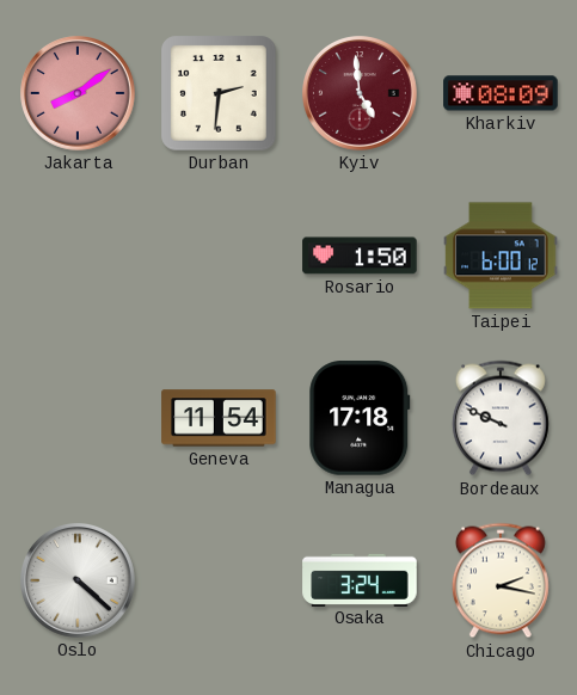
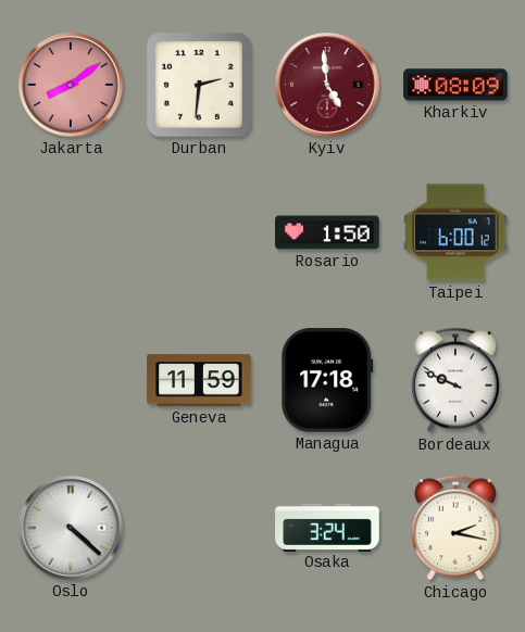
Geneva: 11:54 -> 11:59
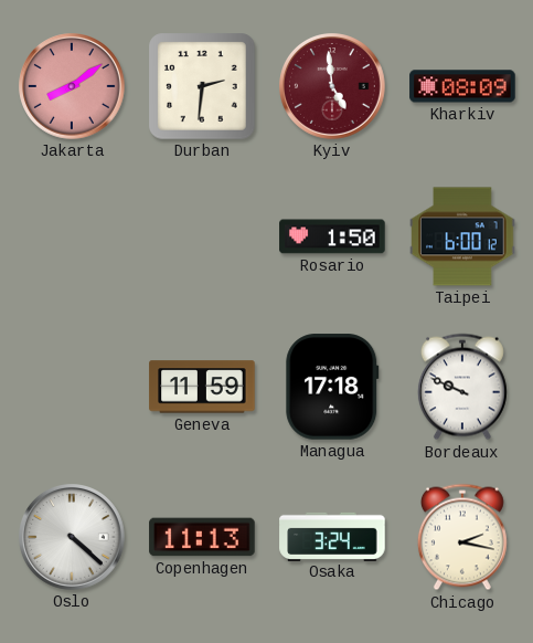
Copenhagen: none -> 11:13
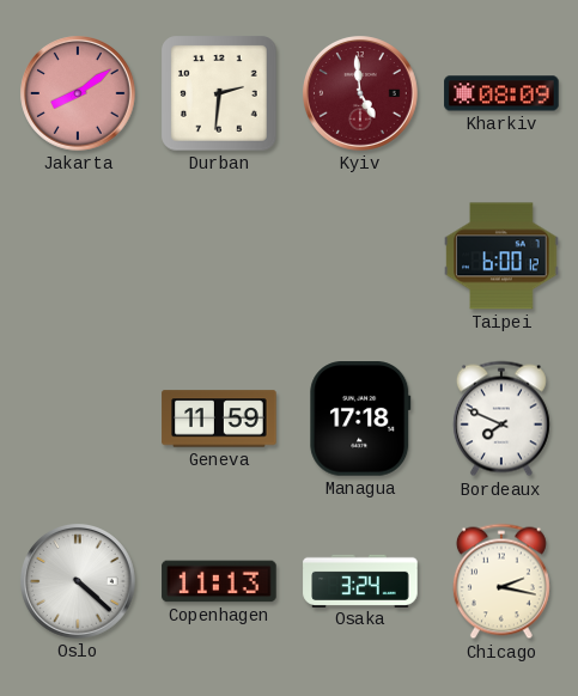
Rosario: 1:50 -> none
Bordeaux: 9:49 -> 7:49
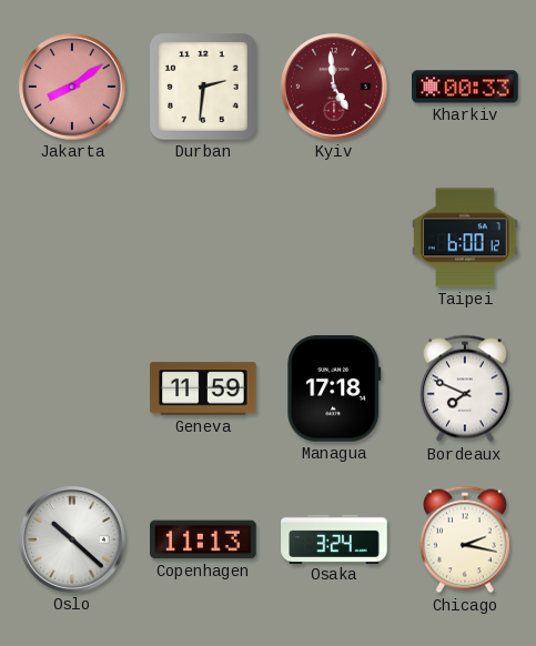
Kharkiv: 08:09 -> 00:33
Oslo: 4:22 -> 10:22
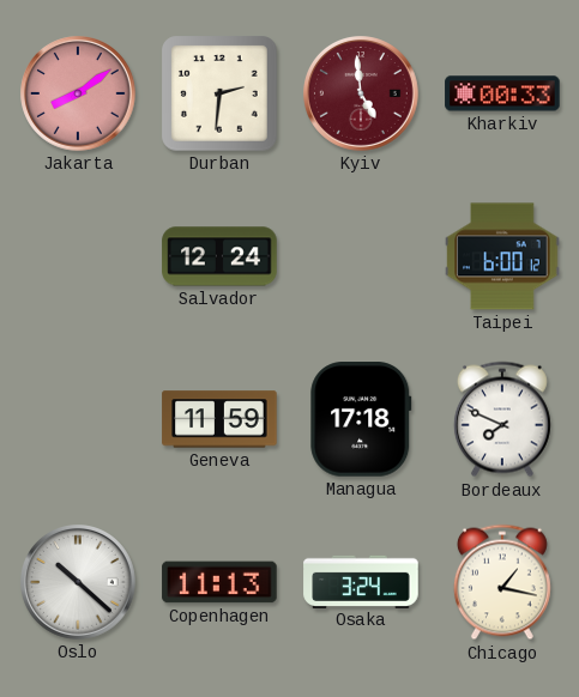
Salvador: none -> 12:24
Chicago: 2:17 -> 1:17
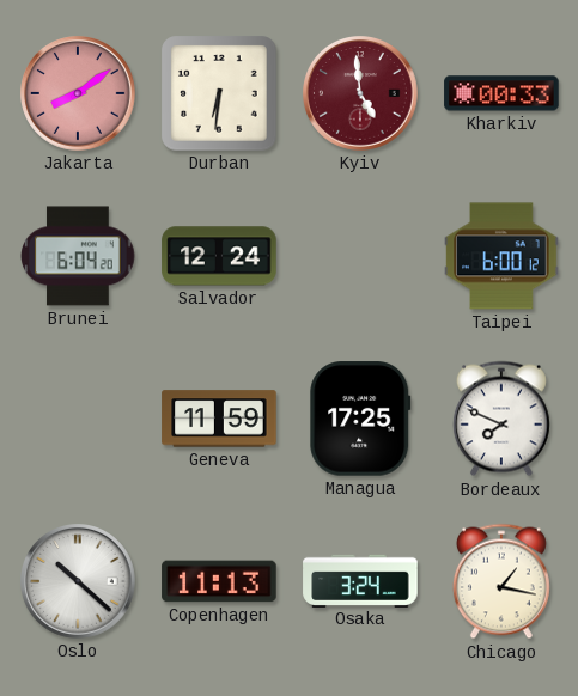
Durban: 2:31 -> 6:31
Brunei: none -> 6:04
Managua: 17:18 -> 17:25
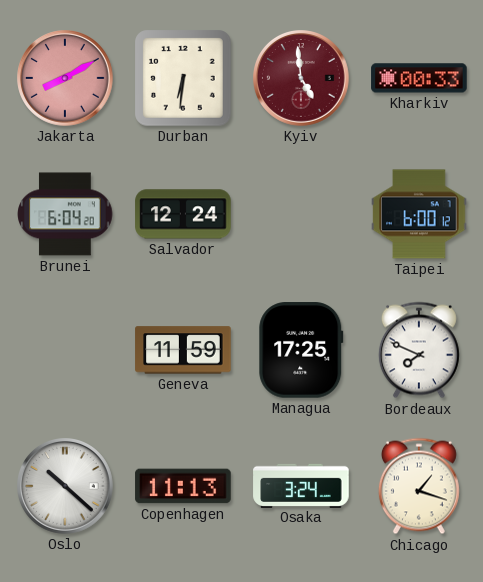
Jakarta: 8:09 -> 8:10
Chicago: 1:17 -> 1:18
